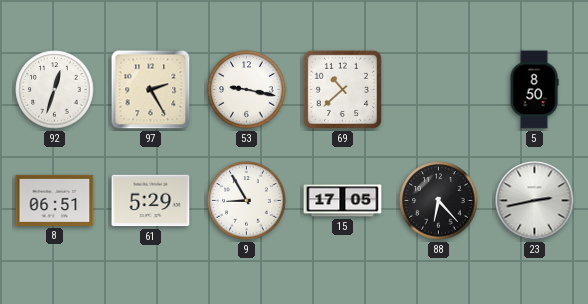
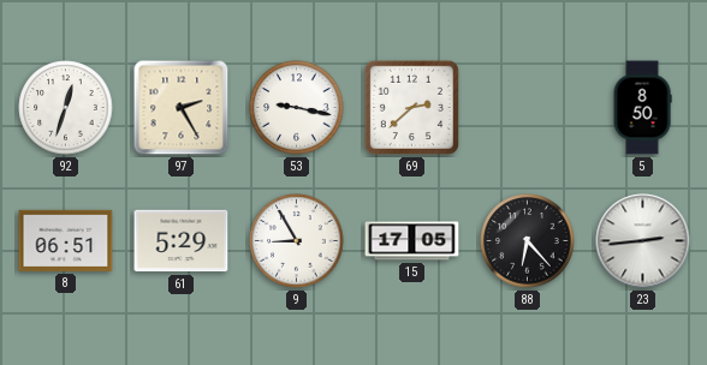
69: 10:38 -> 2:38
23: 2:43 -> 2:44
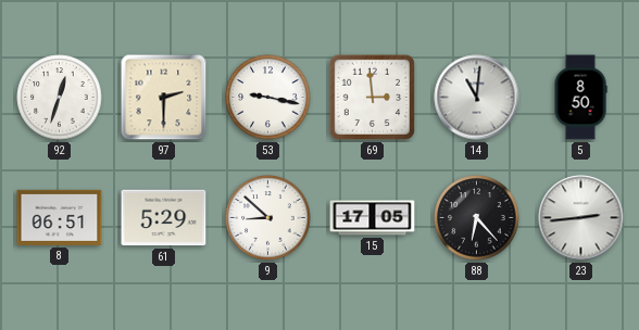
97: 2:25 -> 2:30
69: 2:38 -> 2:59
14: none -> 11:01
9: 8:55 -> 8:52
